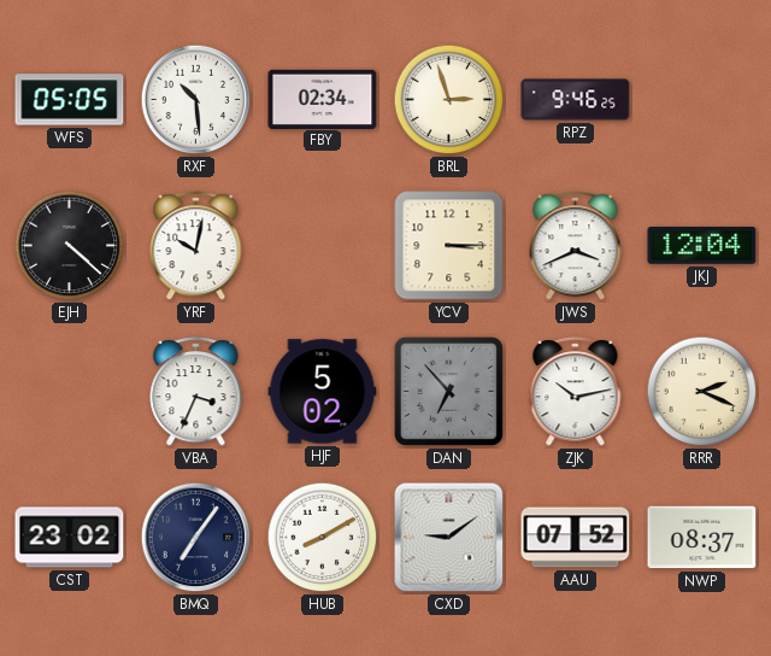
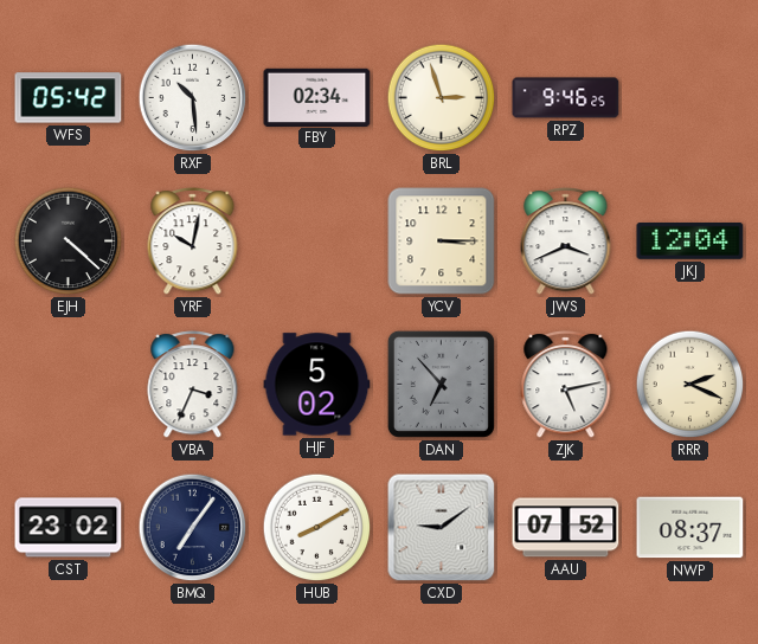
WFS: 05:05 -> 05:42
ZJK: 10:13 -> 5:13
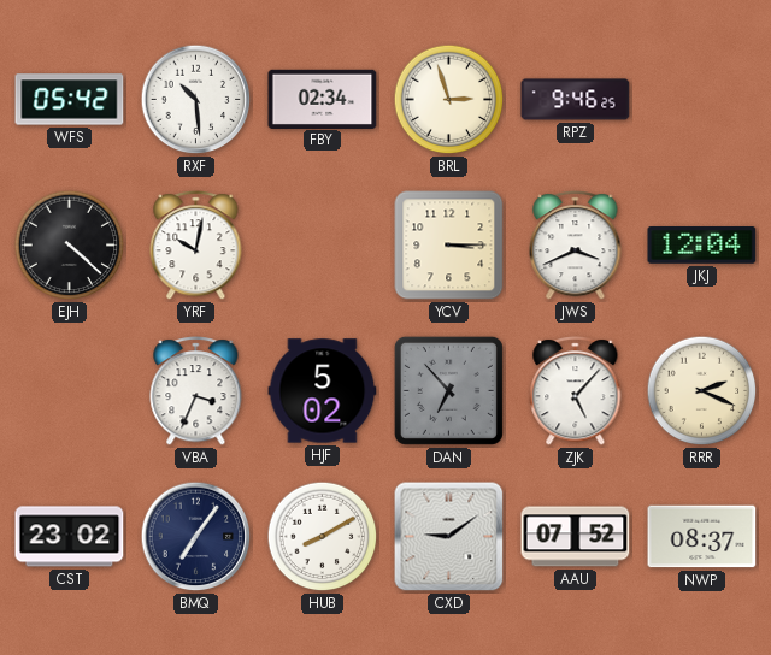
ZJK: 5:13 -> 5:07
